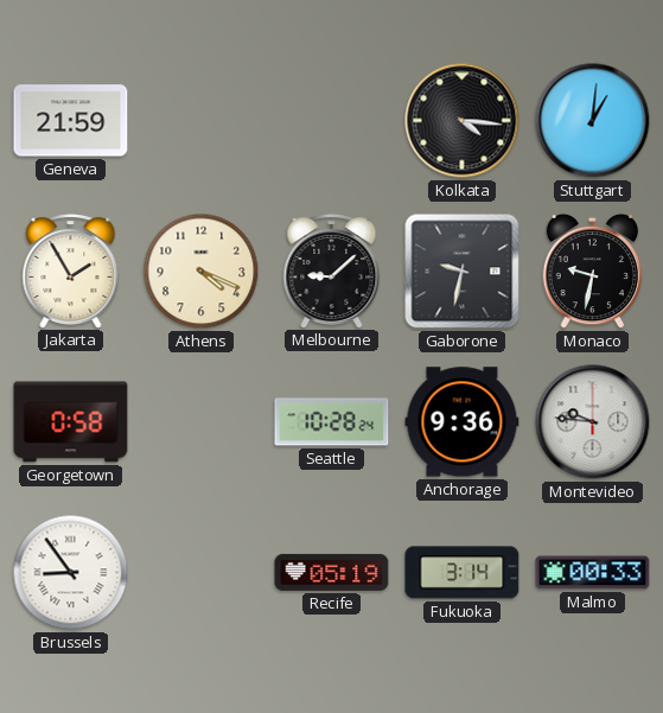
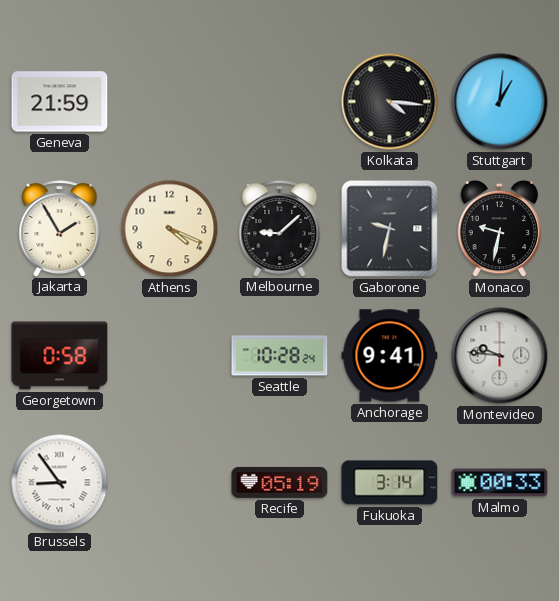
Anchorage: 9:36 -> 9:41
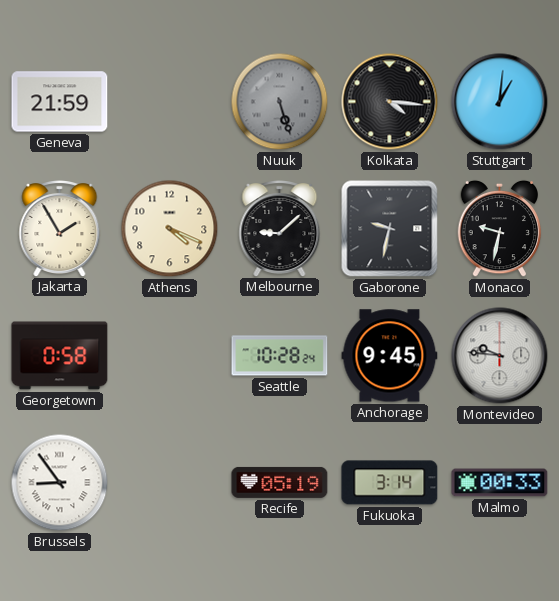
Nuuk: none -> 5:27
Anchorage: 9:41 -> 9:45
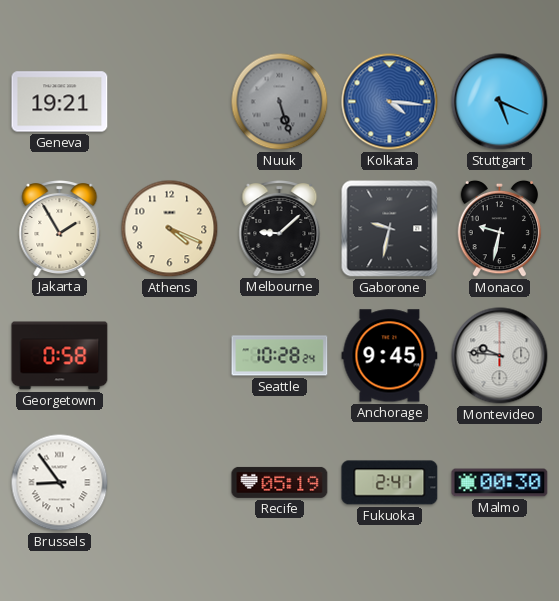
Geneva: 21:59 -> 19:21
Kolkata dial: black -> blue
Stuttgart: 1:01 -> 5:19
Fukuoka: 3:14 -> 2:41
Malmo: 00:33 -> 00:30
